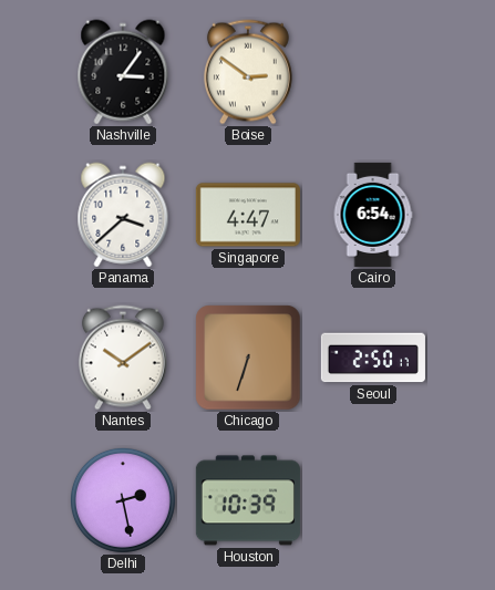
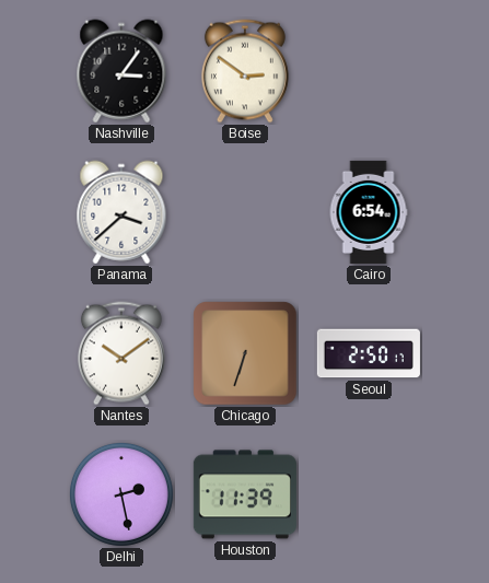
Singapore: 4:47 -> none
Houston: 10:39 -> 11:39
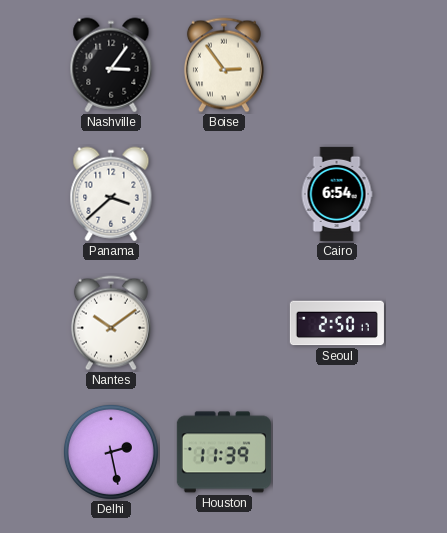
Boise: 2:51 -> 2:54
Chicago: 6:33 -> none
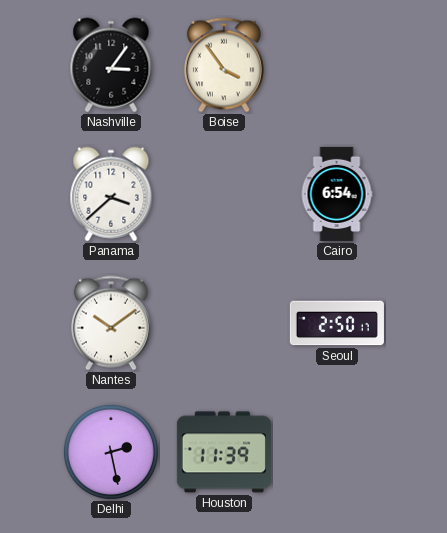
Boise: 2:54 -> 3:54
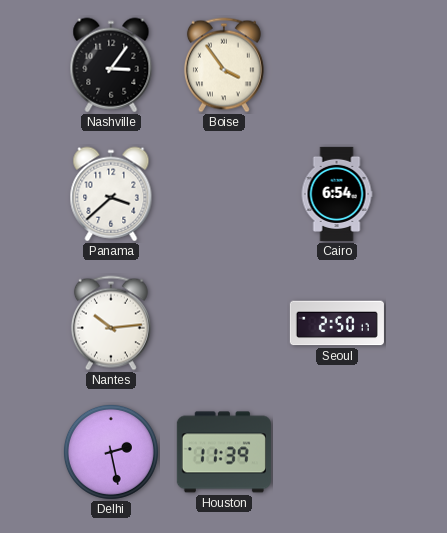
Nantes: 10:09 -> 10:14
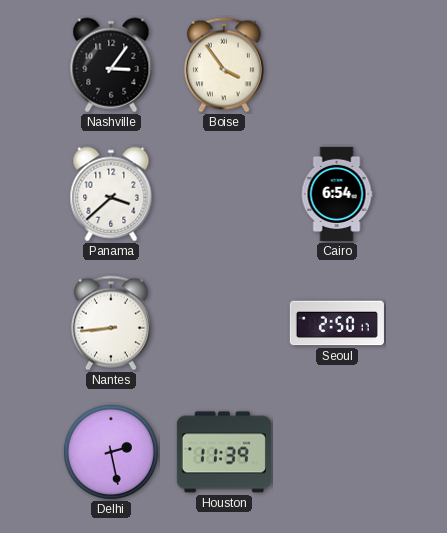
Nantes: 10:14 -> 8:44
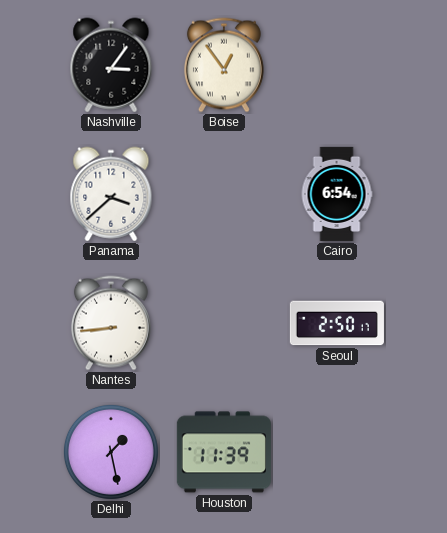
Boise: 3:54 -> 12:54
Delhi: 2:28 -> 1:28
